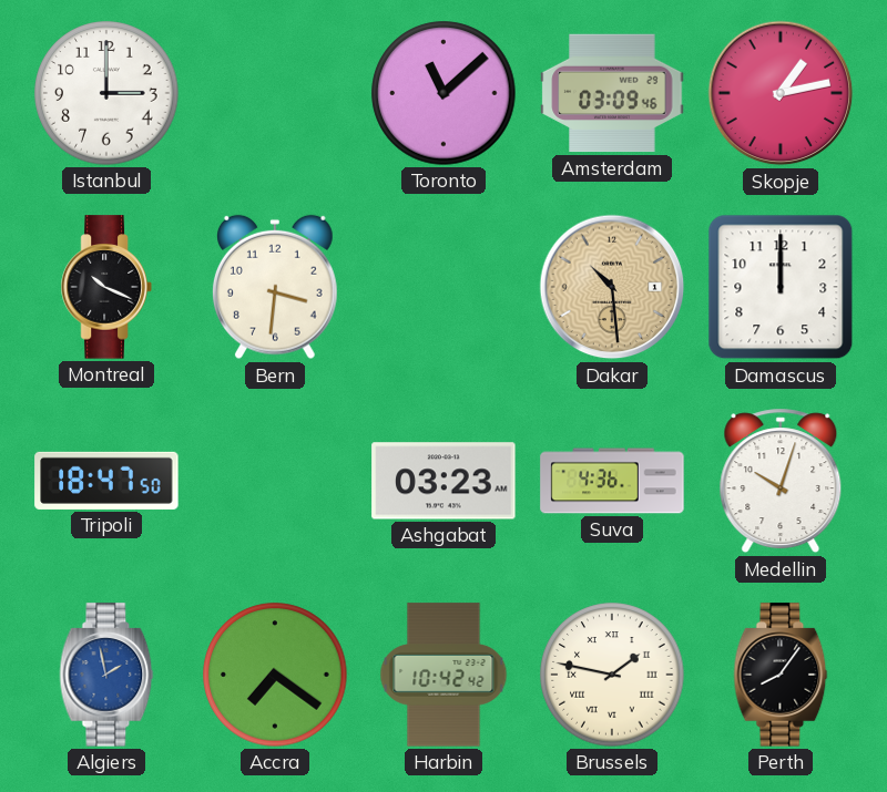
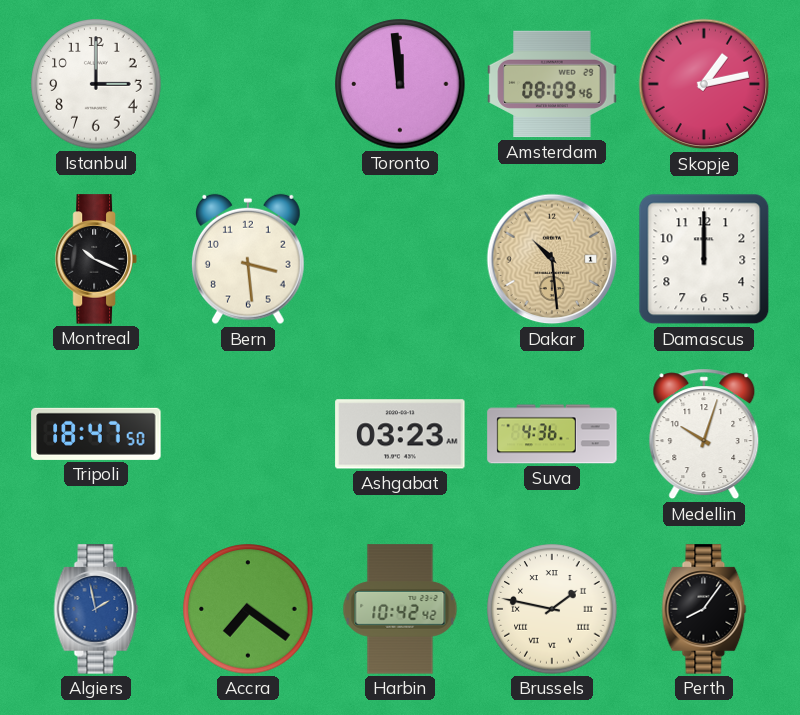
Toronto: 11:08 -> 11:59
Amsterdam: 03:09 -> 08:09
Bern: 3:31 -> 3:29
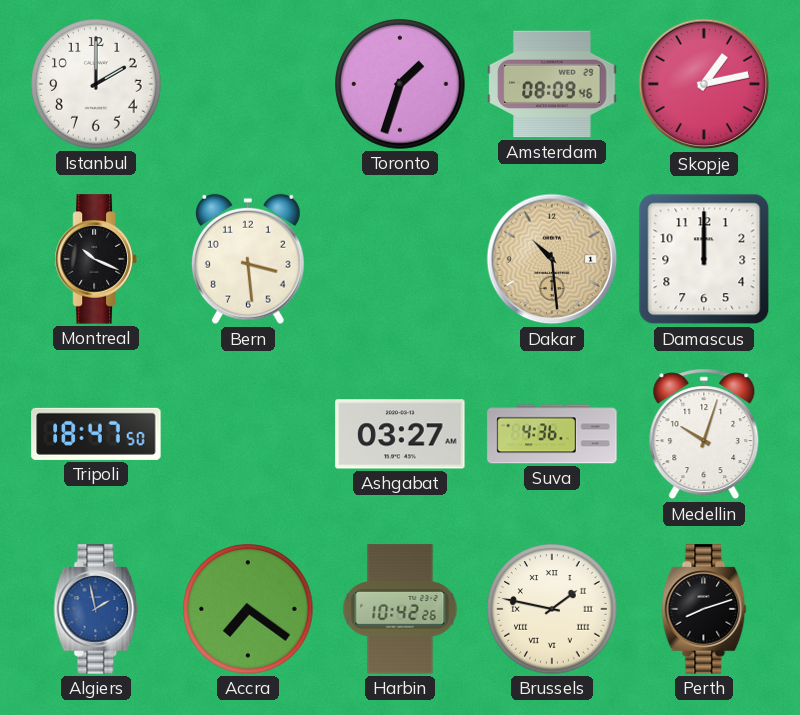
Istanbul: 3:00 -> 2:00
Toronto: 11:59 -> 1:33
Ashgabat: 03:23 -> 03:27
Harbin: 10:42:42 -> 10:42:26
Perth: 8:06 -> 8:12
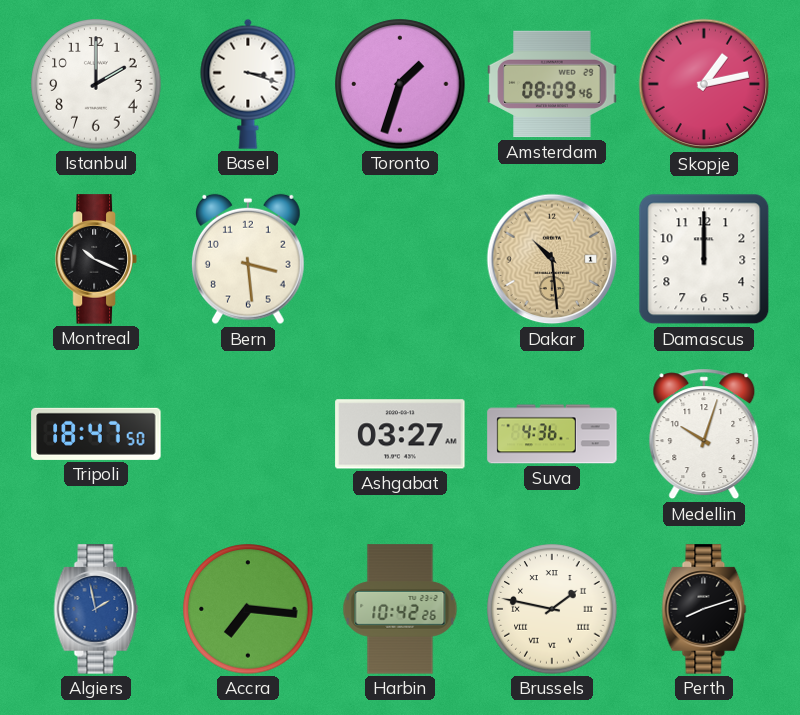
Basel: none -> 3:18
Accra: 7:21 -> 7:16
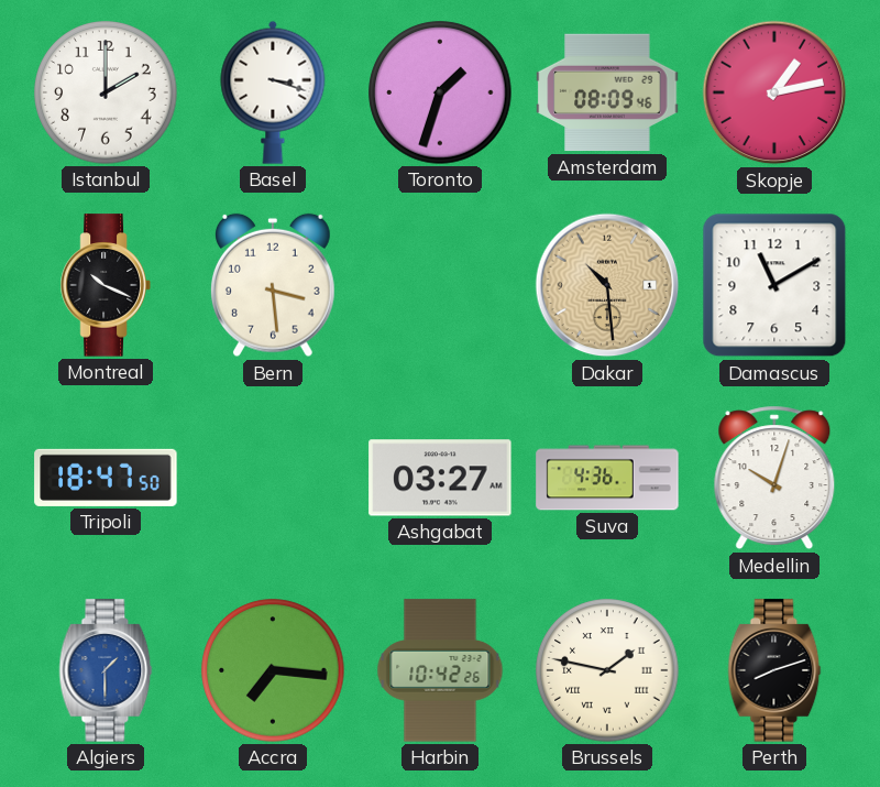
Damascus: 12:00 -> 11:10
Algiers: 1:58 -> 1:30
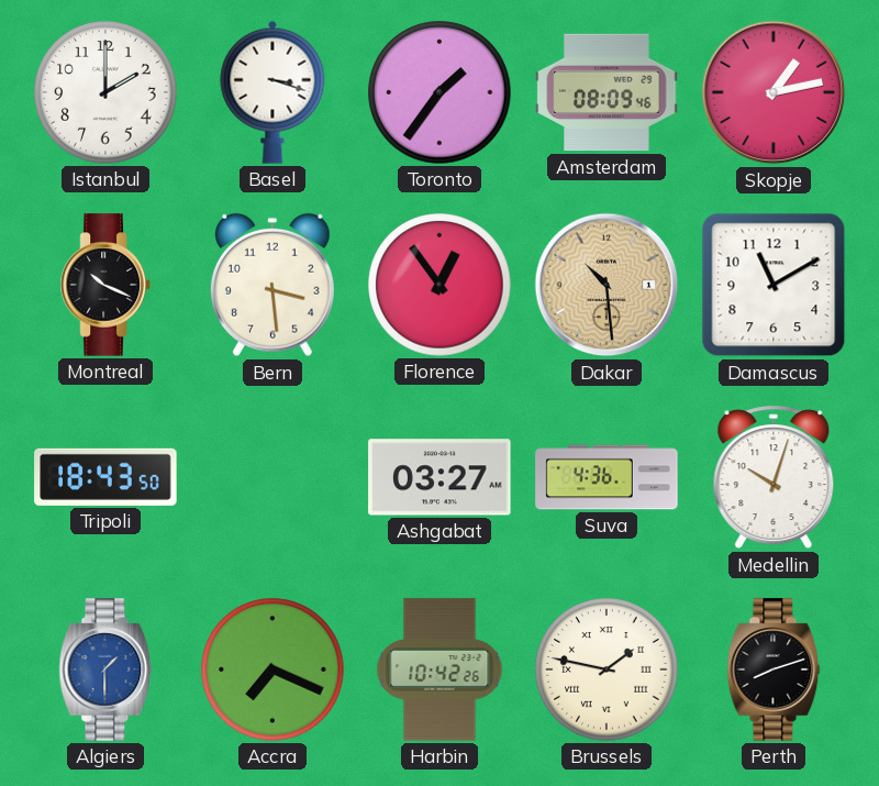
Toronto: 1:33 -> 1:36
Florence: none -> 12:54
Tripoli: 18:47 -> 18:43
Accra: 7:16 -> 7:19
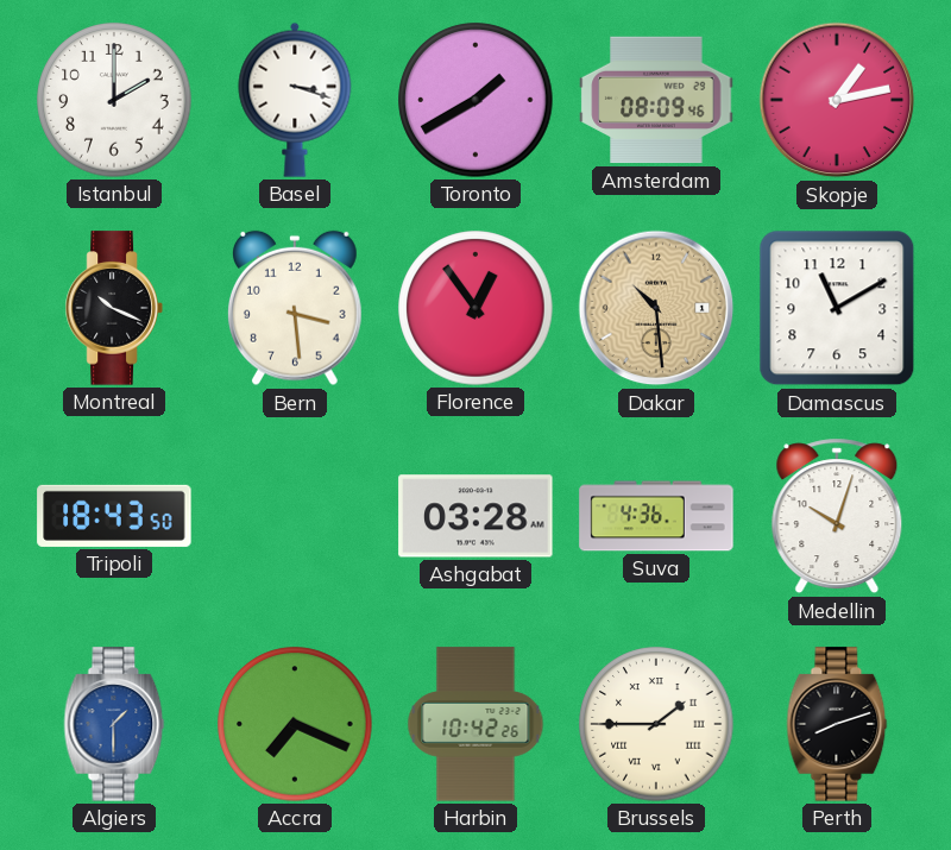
Toronto: 1:36 -> 1:40
Ashgabat: 03:27 -> 03:28
Brussels: 1:47 -> 1:45
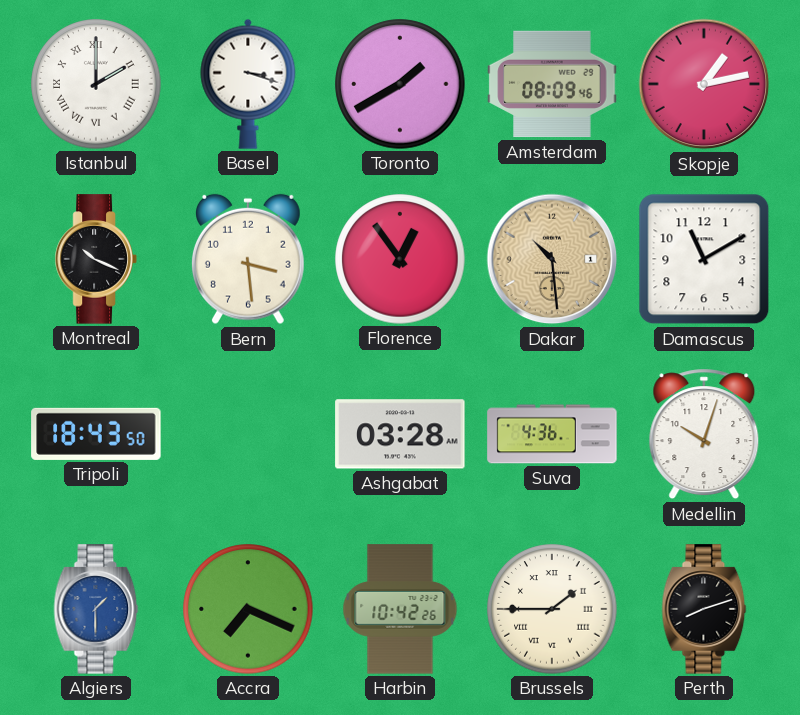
Istanbul numerals: Arabic -> Roman
